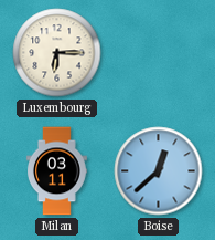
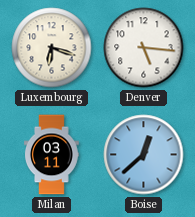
Luxembourg: 6:15 -> 6:18
Denver: none -> 5:16
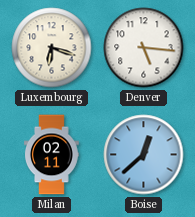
Milan: 03:11 -> 02:11
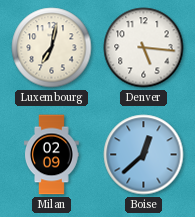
Luxembourg: 6:18 -> 7:02
Milan: 02:11 -> 02:09
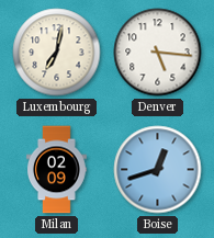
Boise: 12:38 -> 12:42
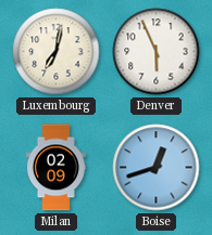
Denver: 5:16 -> 5:56
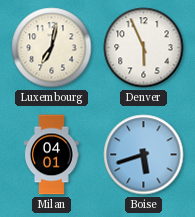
Milan: 02:09 -> 04:01
Boise: 12:42 -> 5:42
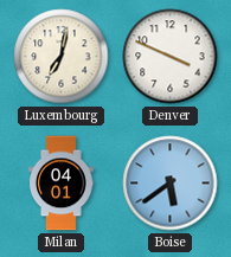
Denver: 5:56 -> 3:49
Boise: 5:42 -> 5:39
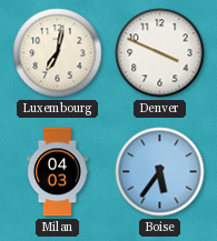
Milan: 04:01 -> 04:03
Boise: 5:39 -> 5:36
